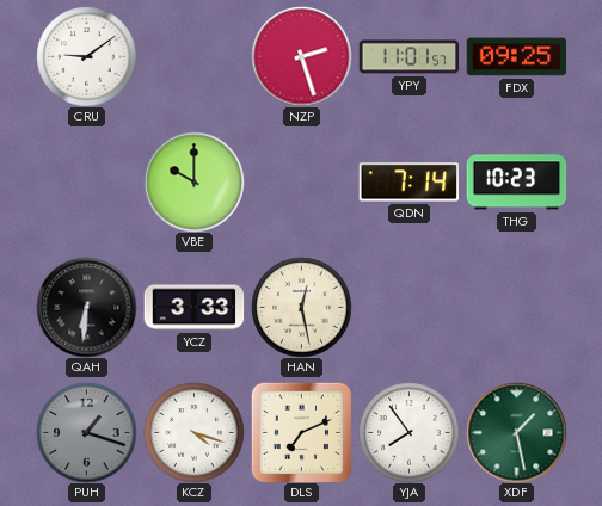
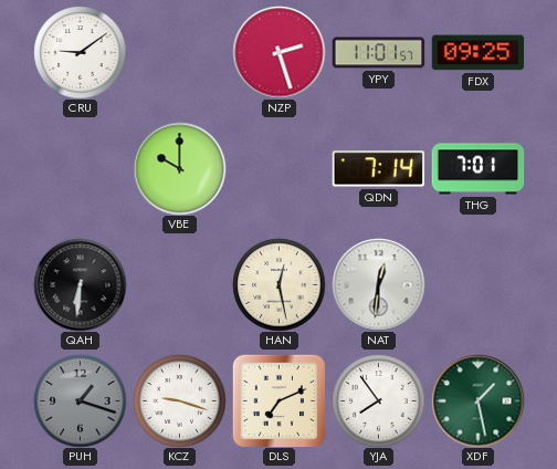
THG: 10:23 -> 7:01
YCZ: 3:33 -> none
NAT: none -> 12:31
KCZ: 4:18 -> 9:18
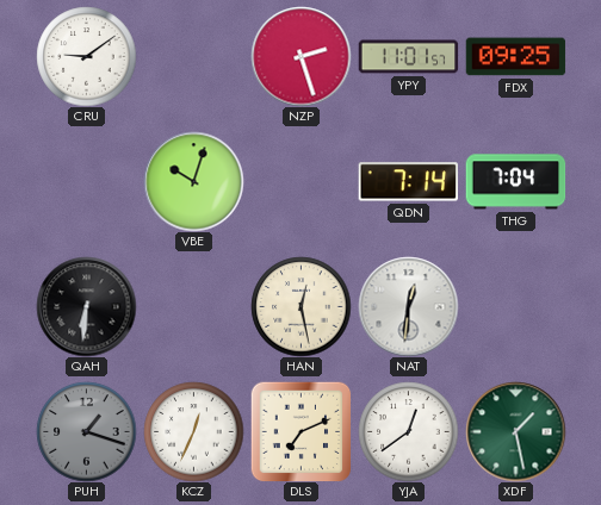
VBE: 10:00 -> 10:03
THG: 7:01 -> 7:04
KCZ: 9:18 -> 12:34
YJA: 7:54 -> 12:39
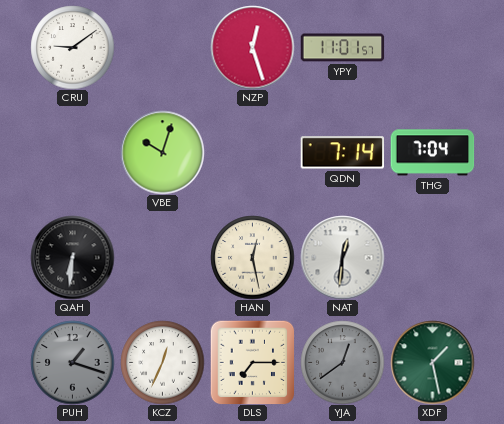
NZP: 2:27 -> 12:27
FDX: 09:25 -> none
DLS: 7:11 -> 7:15
YJA dial: white -> grey
